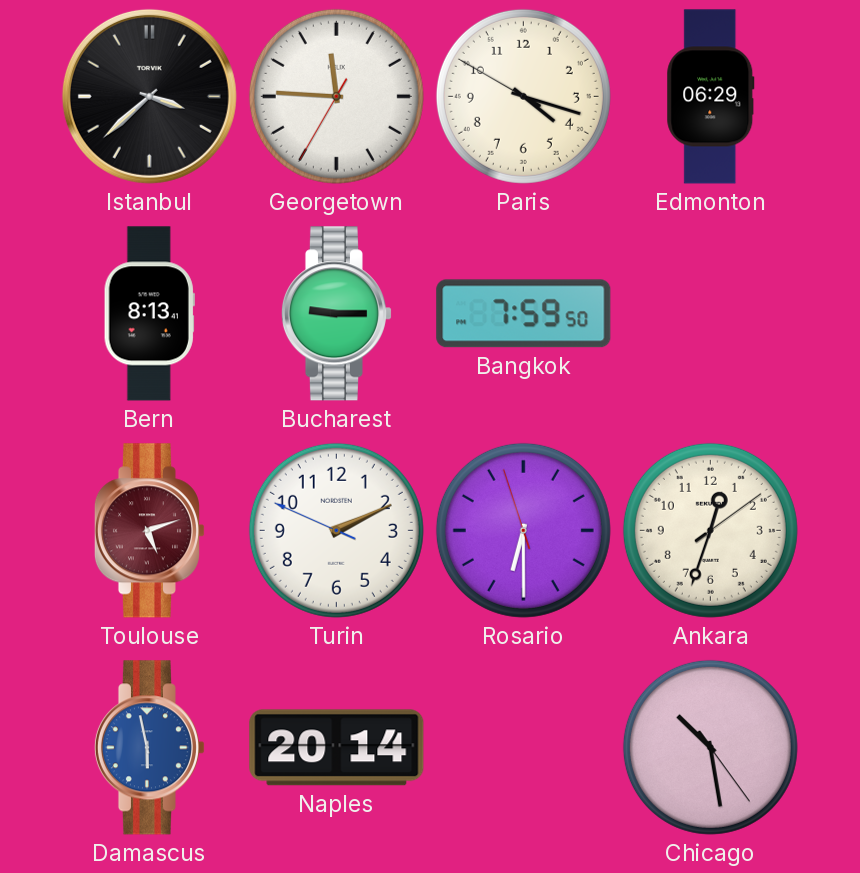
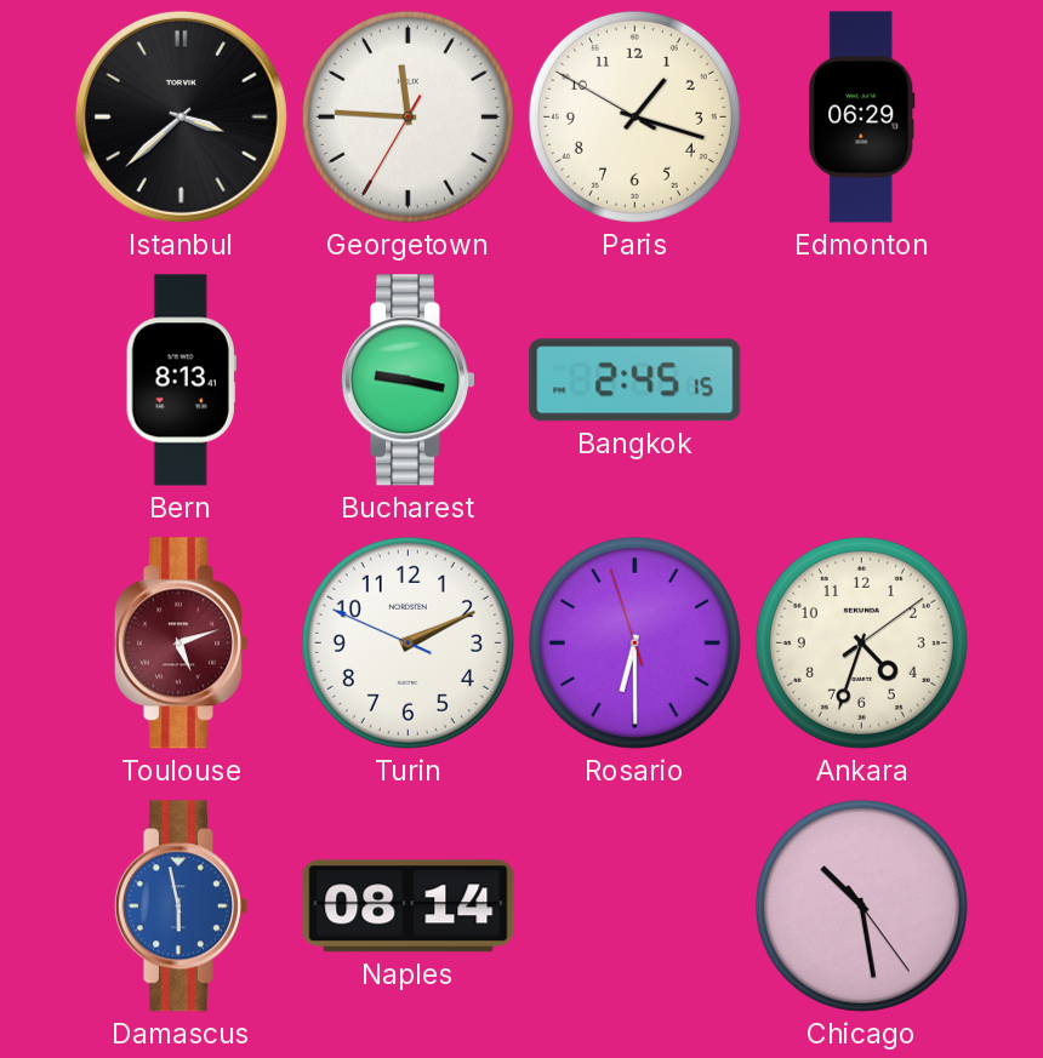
Paris: 4:17 -> 1:17
Bucharest: 9:15 -> 9:17
Bangkok: 7:59 -> 2:45
Ankara: 12:33 -> 4:33
Naples: 20:14 -> 08:14
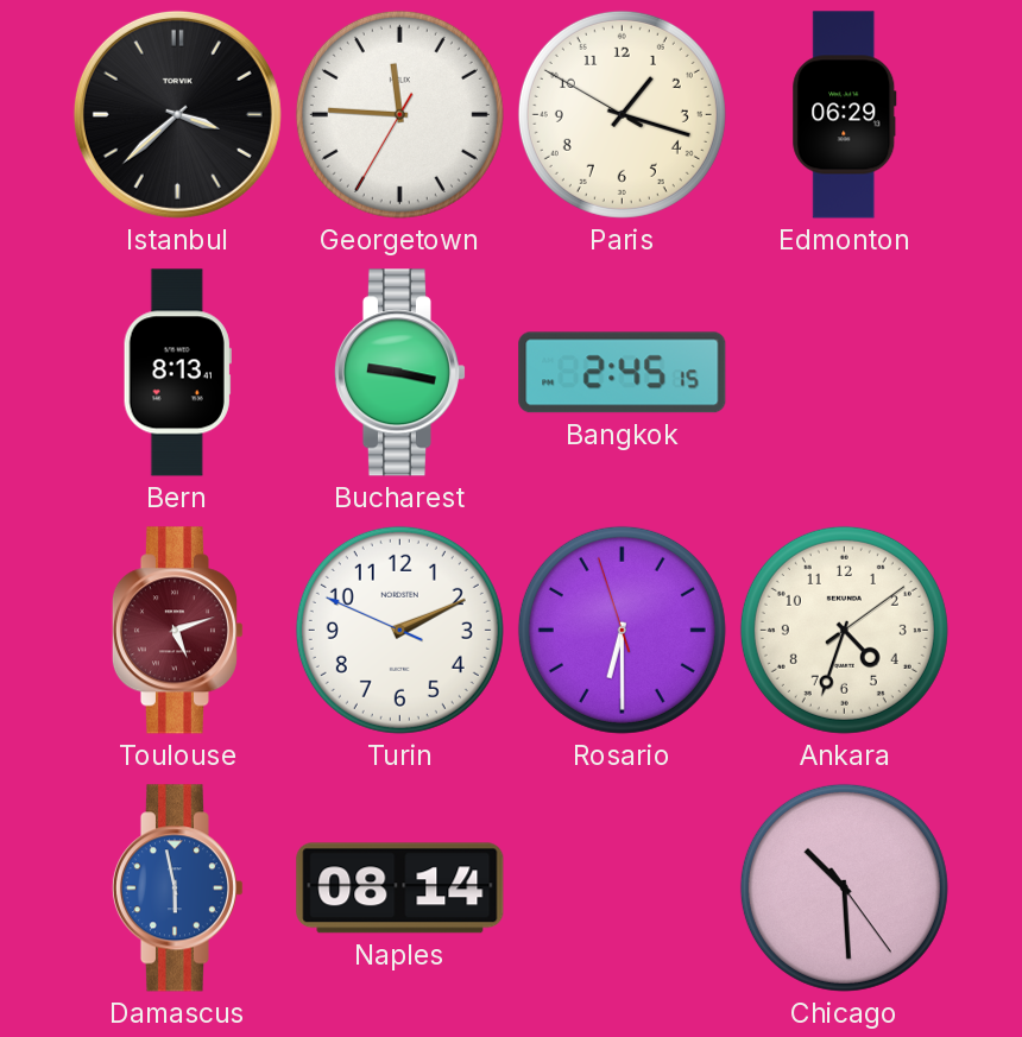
Chicago: 10:28 -> 10:29
